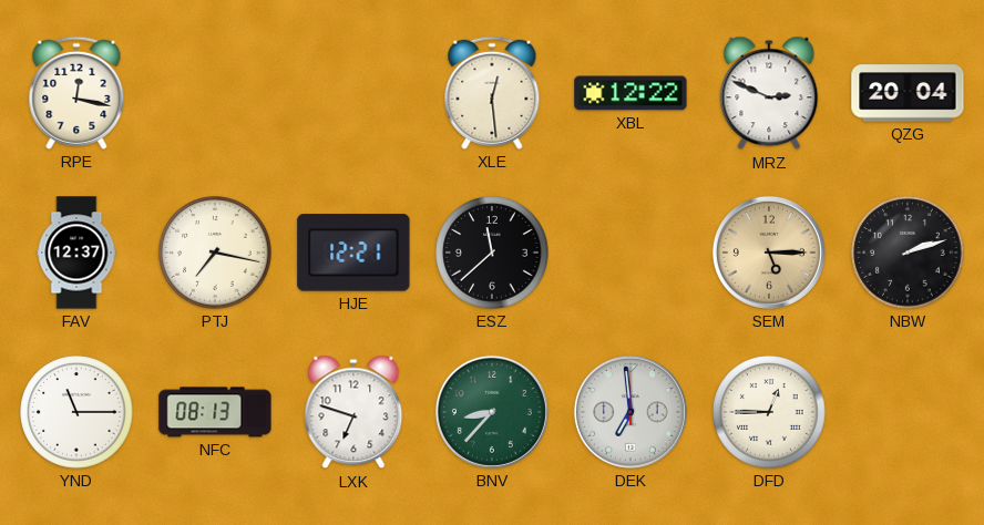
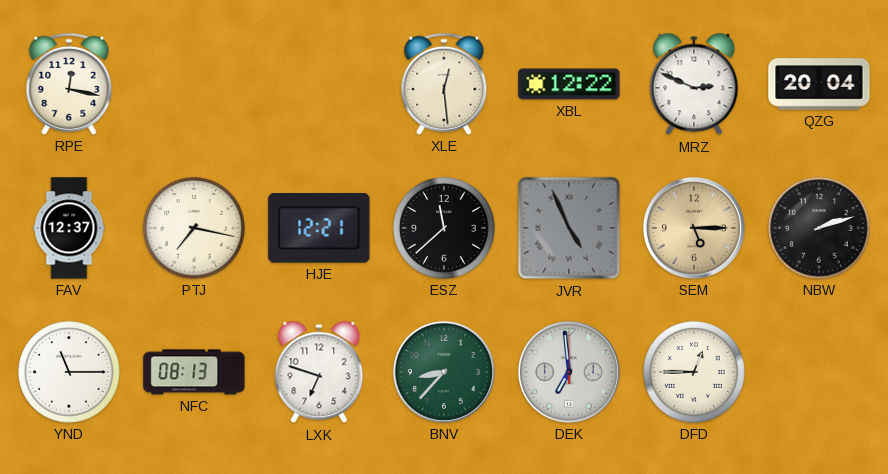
JVR: none -> 4:56
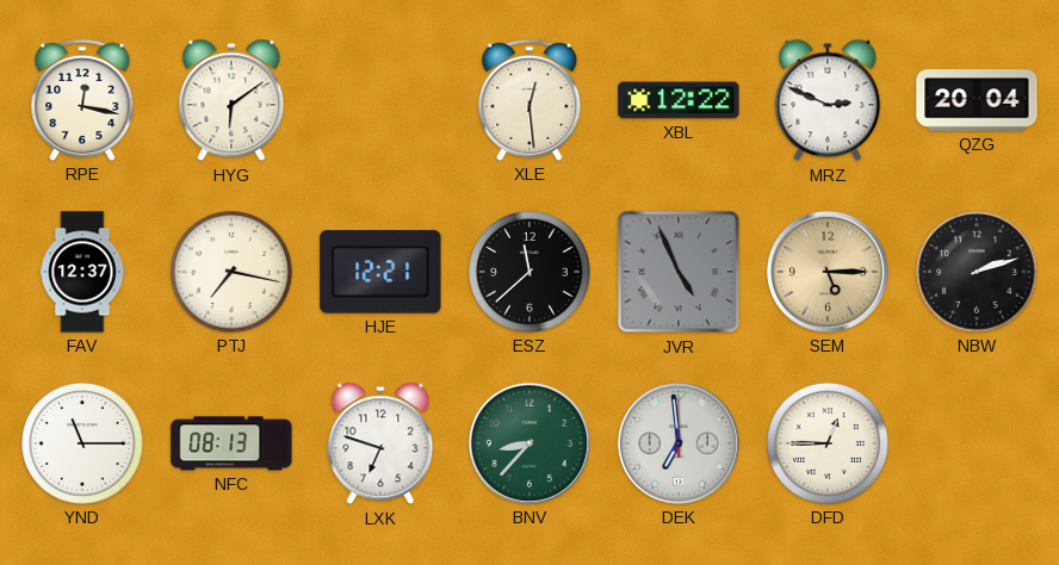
HYG: none -> 6:09
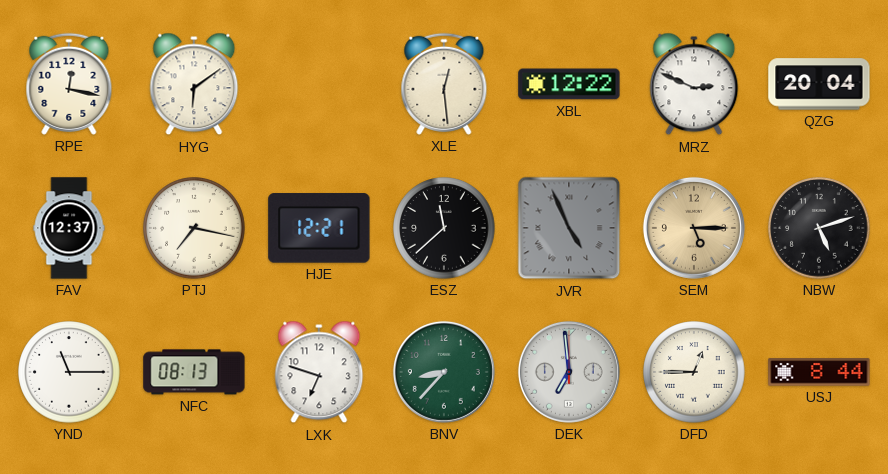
NBW: 2:12 -> 5:12
USJ: none -> 8:44
